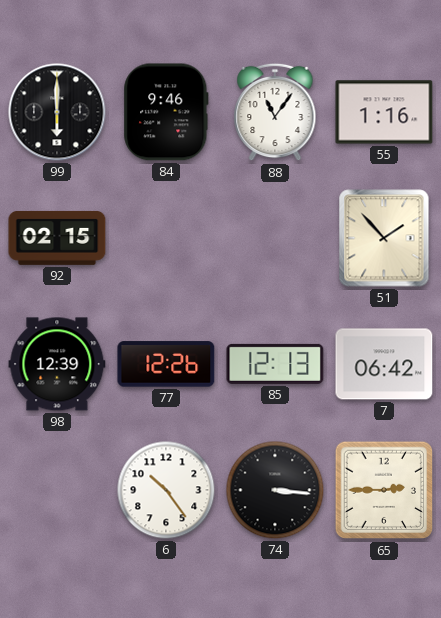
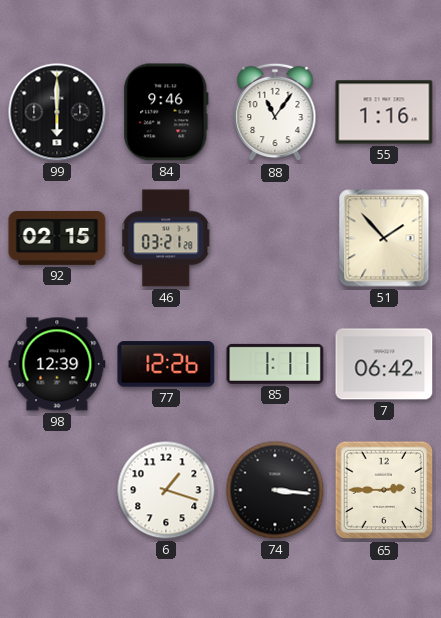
46: none -> 03:21
85: 12:13 -> 1:11
6: 10:24 -> 1:18
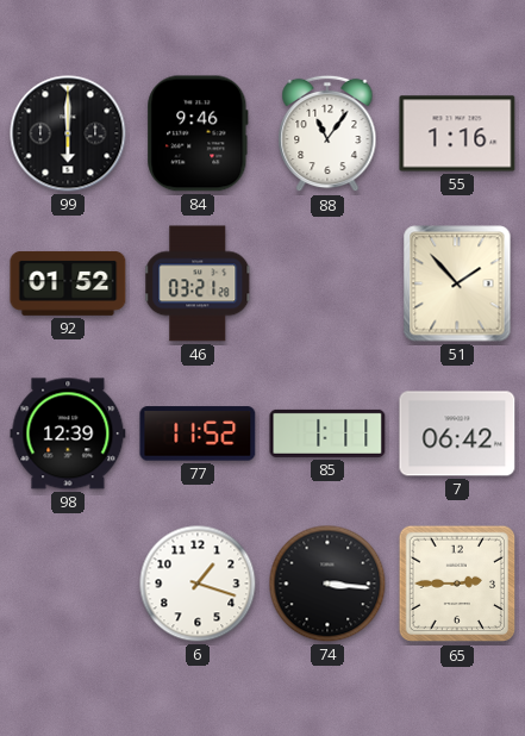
92: 02:15 -> 01:52
77: 12:26 -> 11:52
